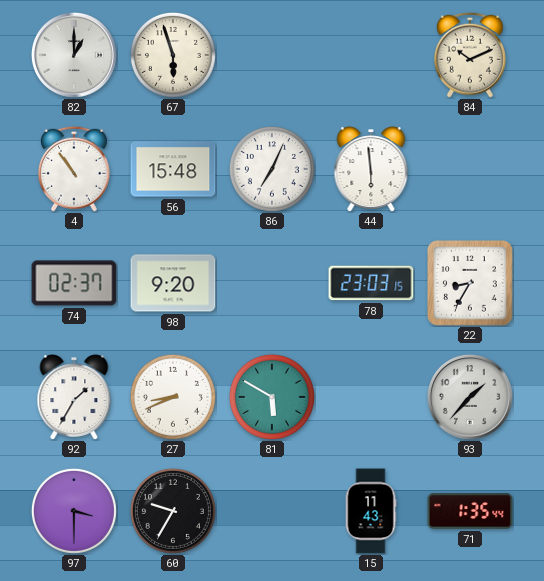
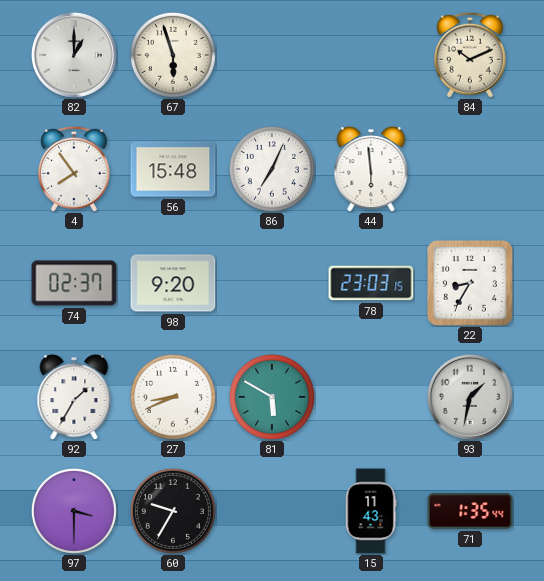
4: 10:54 -> 7:54
93: 1:37 -> 1:32
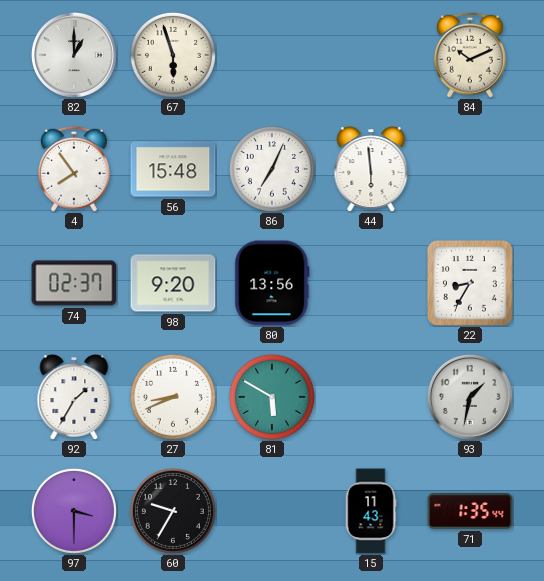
80: none -> 13:56
78: 23:03 -> none
